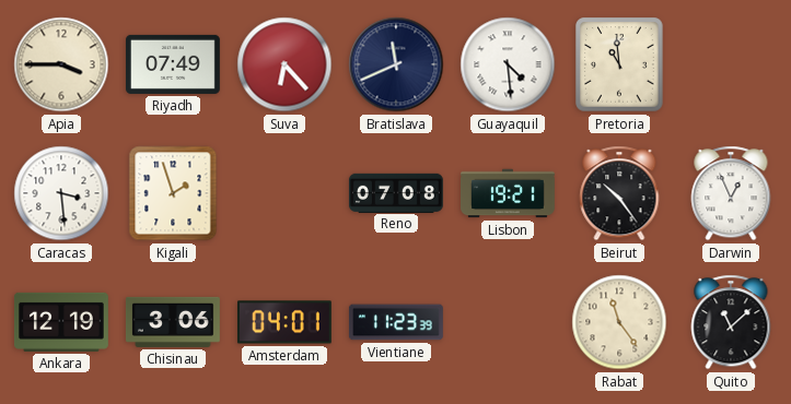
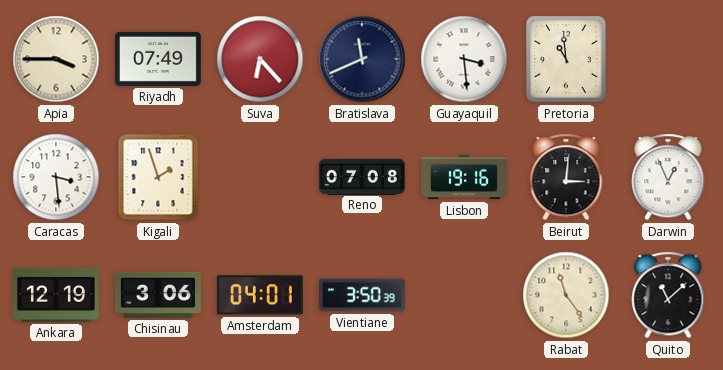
Guayaquil: 4:29 -> 3:29
Lisbon: 19:21 -> 19:16
Beirut: 10:24 -> 3:01
Vientiane: 11:23 -> 3:50
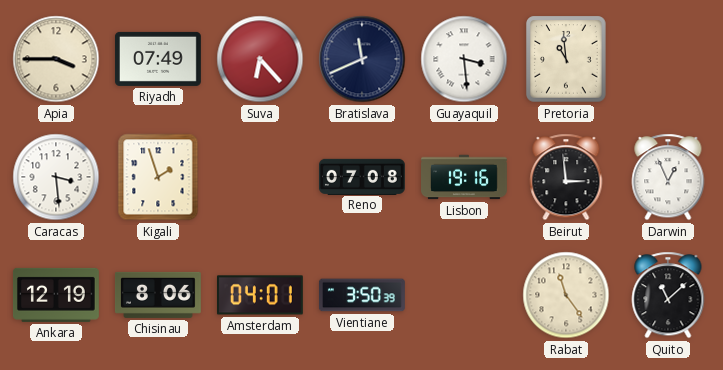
Beirut: 3:01 -> 2:59
Chisinau: 3:06 -> 8:06
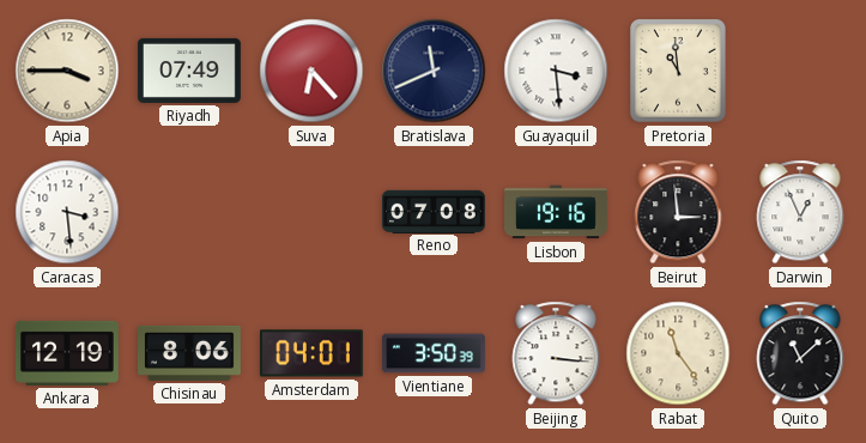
Kigali: 1:57 -> none
Beijing: none -> 3:16
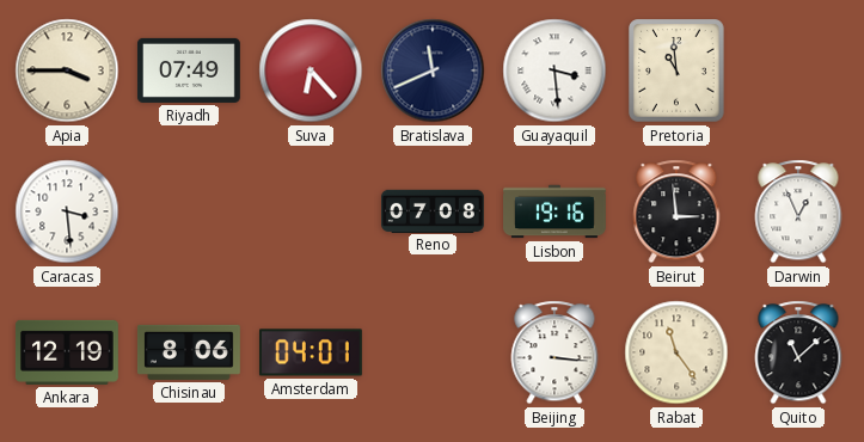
Vientiane: 3:50 -> none
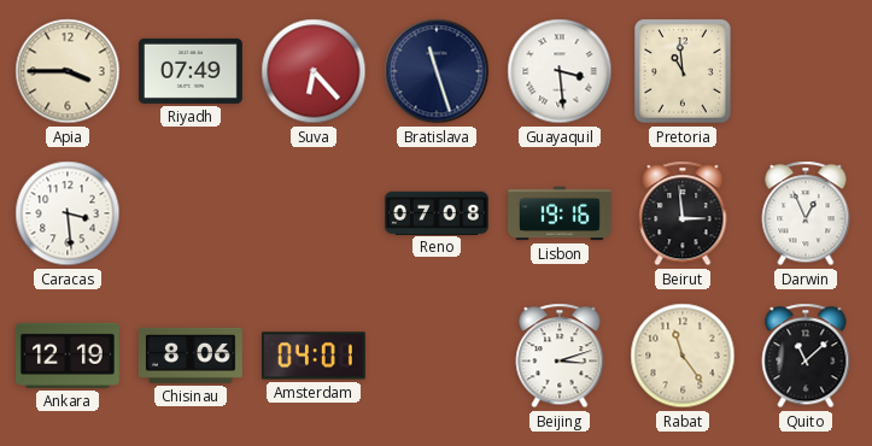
Bratislava: 11:41 -> 11:27
Beijing: 3:16 -> 3:12
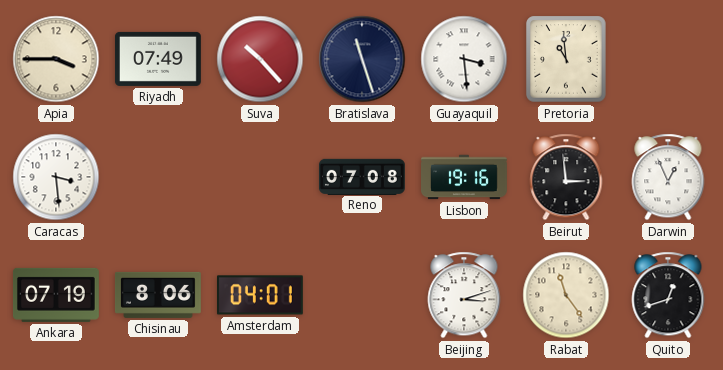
Suva: 6:23 -> 10:23
Ankara: 12:19 -> 07:19
Quito: 11:08 -> 12:42
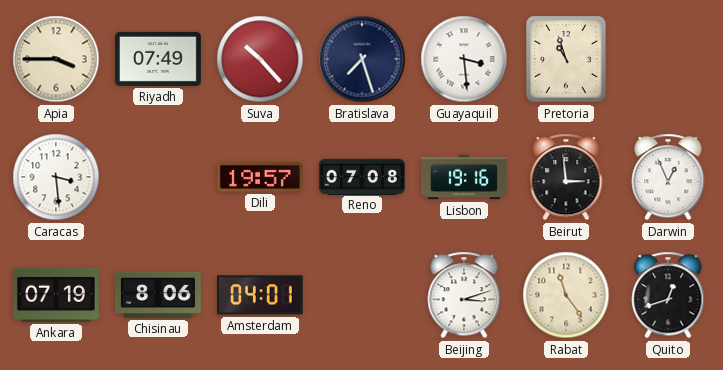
Bratislava: 11:27 -> 7:27
Pretoria: 10:59 -> 10:57
Dili: none -> 19:57
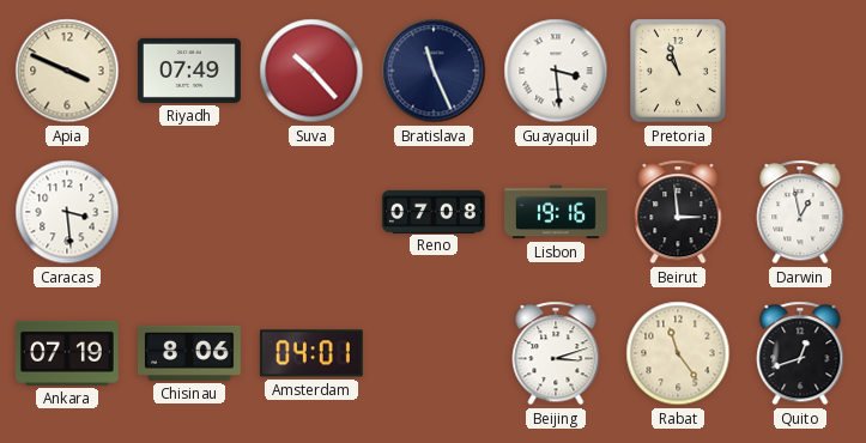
Apia: 3:45 -> 3:49
Bratislava: 7:27 -> 11:26
Dili: 19:57 -> none
Darwin: 12:56 -> 12:58
